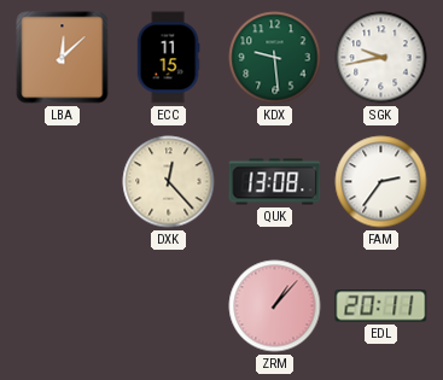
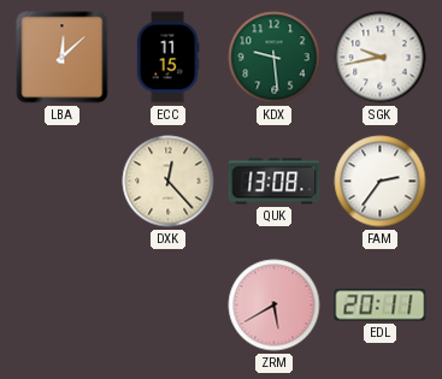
ZRM: 1:07 -> 5:40
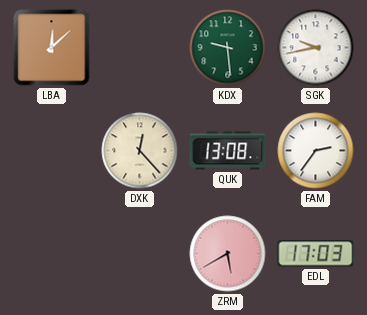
ECC: 11:15 -> none
EDL: 20:11 -> 17:03
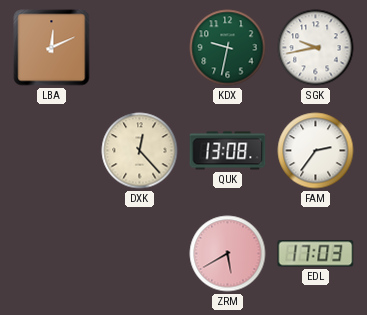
LBA: 12:08 -> 12:11
KDX: 9:29 -> 9:32
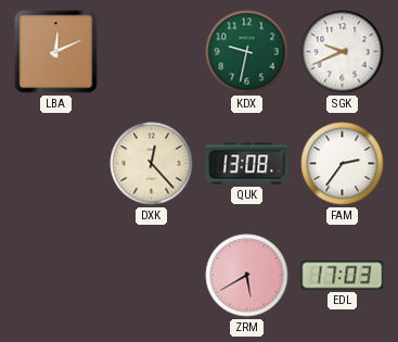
SGK: 9:43 -> 9:41
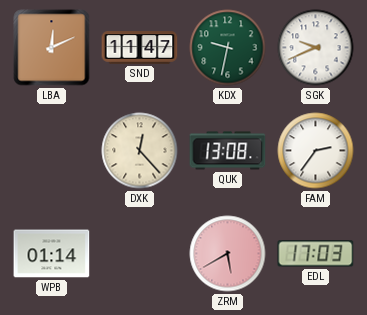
SND: none -> 11:47
WPB: none -> 01:14
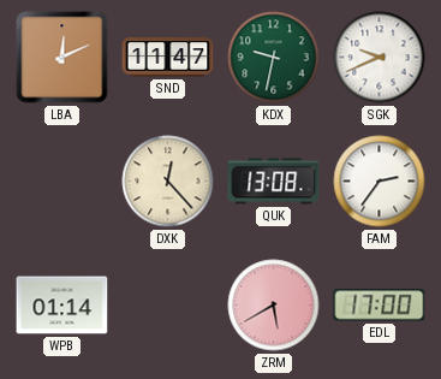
EDL: 17:03 -> 17:00
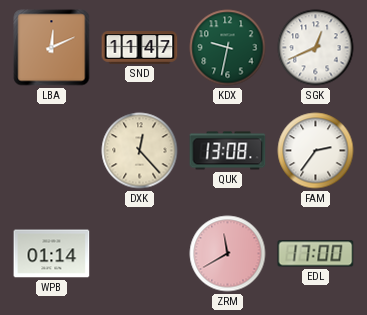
SGK: 9:41 -> 12:41
ZRM: 5:40 -> 11:40
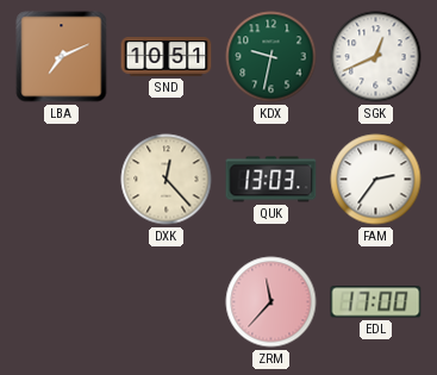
LBA: 12:11 -> 7:11
SND: 11:47 -> 10:51
QUK: 13:08 -> 13:03
WPB: 01:14 -> none
ZRM: 11:40 -> 11:37
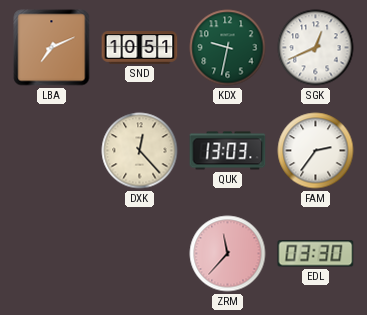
EDL: 17:00 -> 03:30
